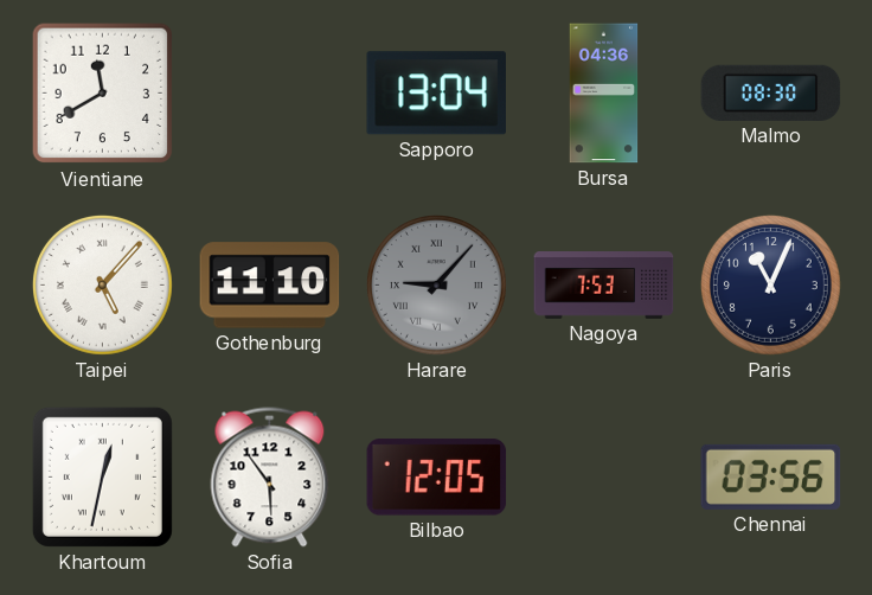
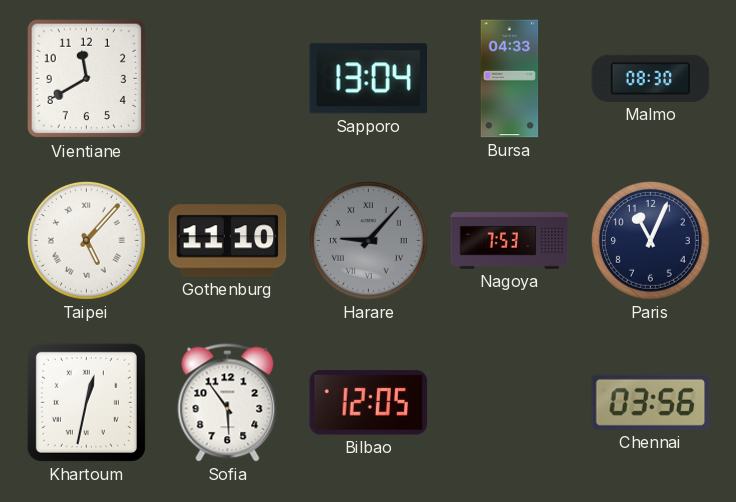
Bursa: 04:36 -> 04:33
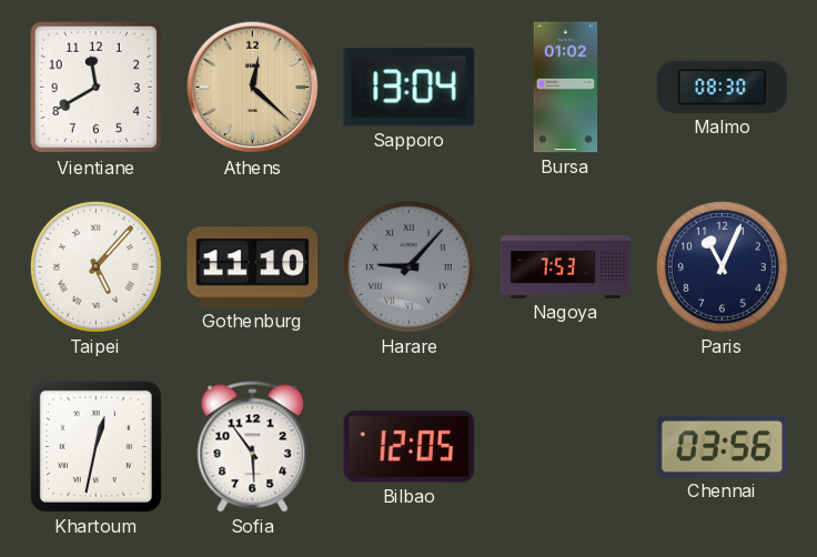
Athens: none -> 12:22
Bursa: 04:33 -> 01:02
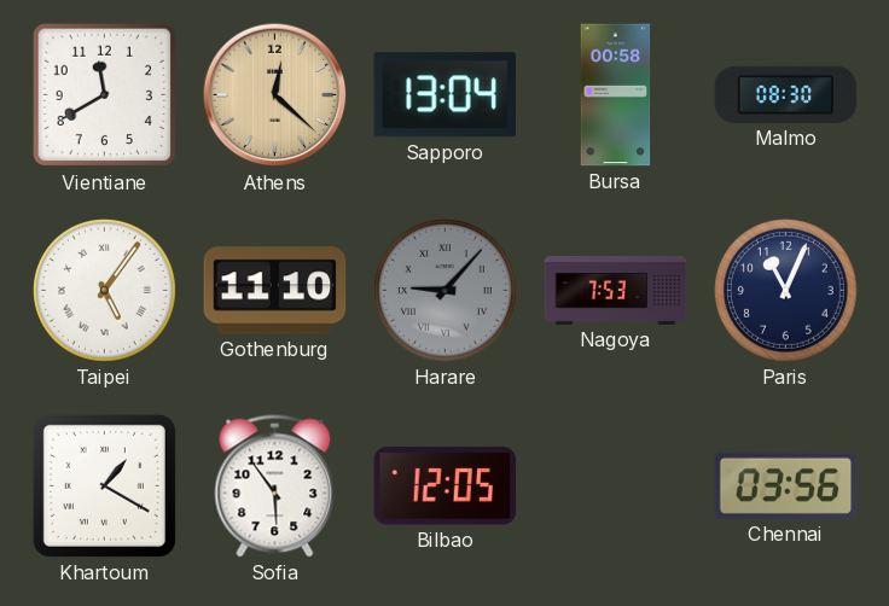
Bursa: 01:02 -> 00:58
Taipei: 5:07 -> 5:06
Khartoum: 12:32 -> 1:20
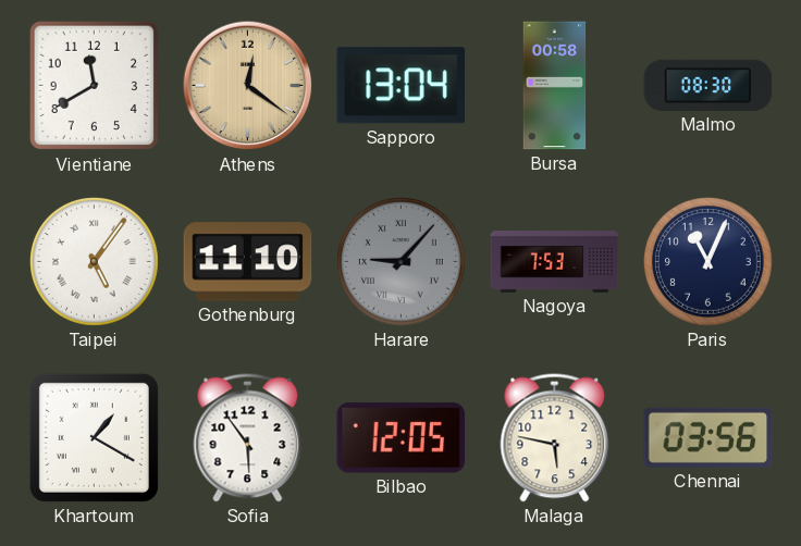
Athens: 12:22 -> 12:21
Malaga: none -> 5:47
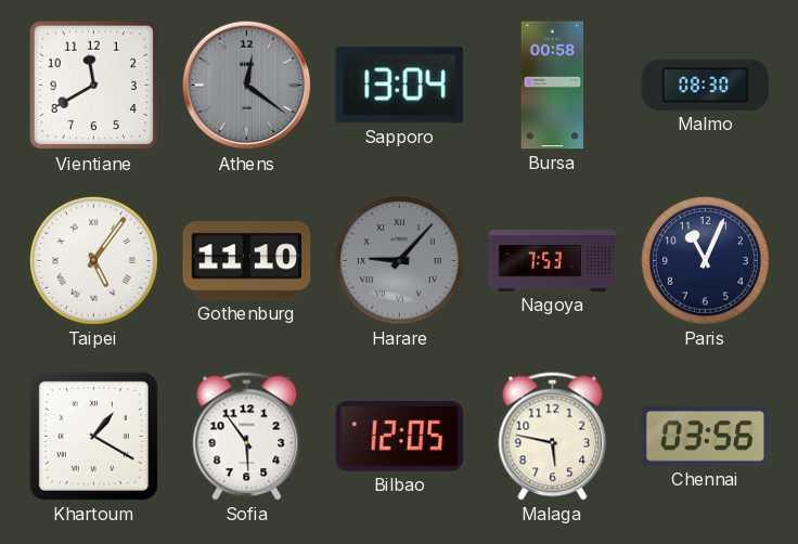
Athens dial: champagne -> grey
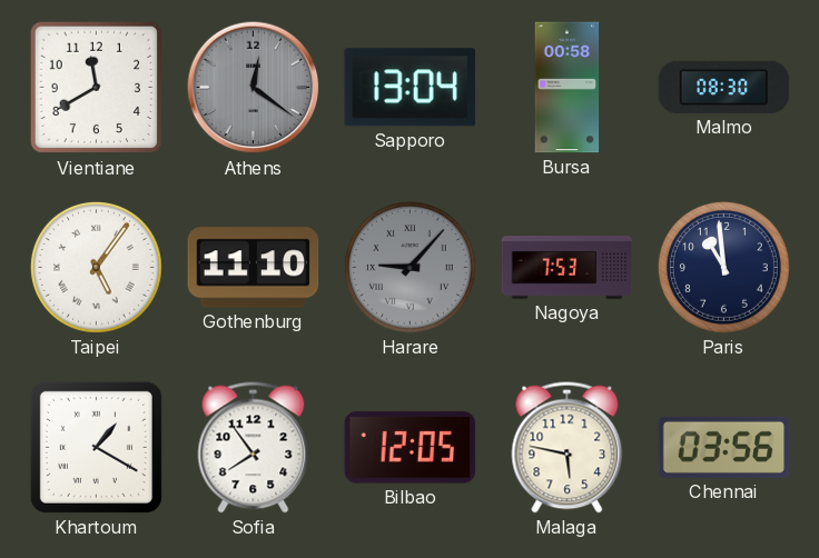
Paris: 11:04 -> 10:59
Sofia: 5:54 -> 7:54
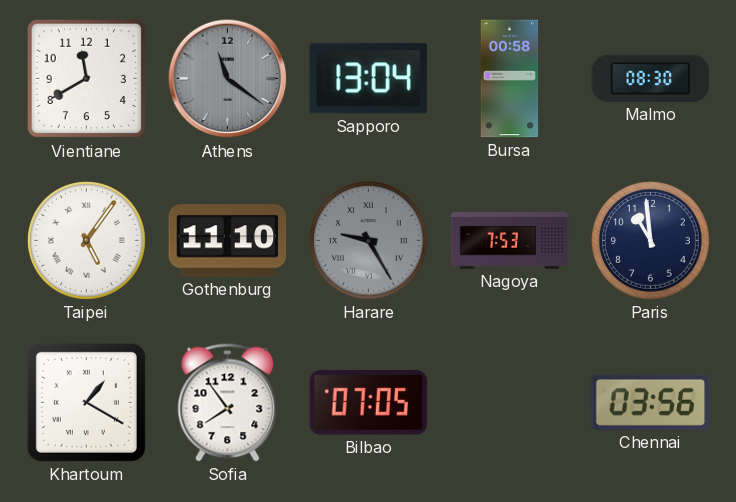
Athens: 12:21 -> 11:21
Harare: 9:07 -> 9:25
Bilbao: 12:05 -> 07:05
Malaga: 5:47 -> none
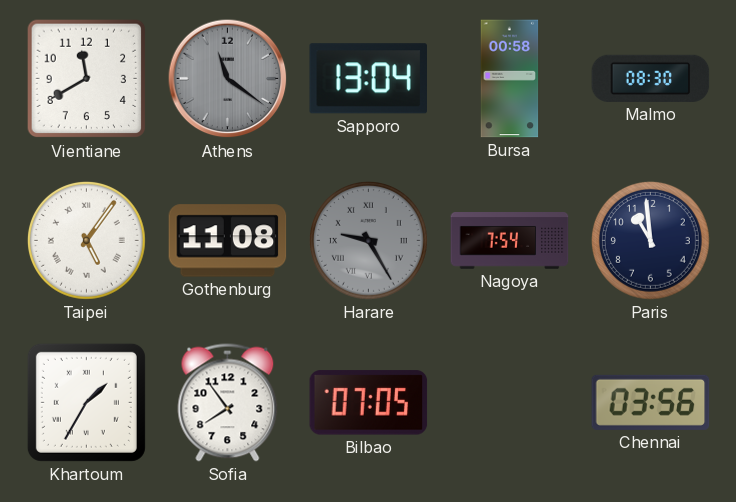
Gothenburg: 11:10 -> 11:08
Nagoya: 7:53 -> 7:54
Khartoum: 1:20 -> 1:35
